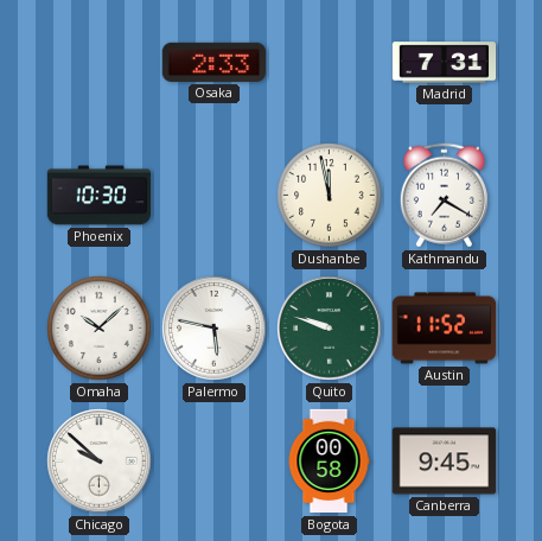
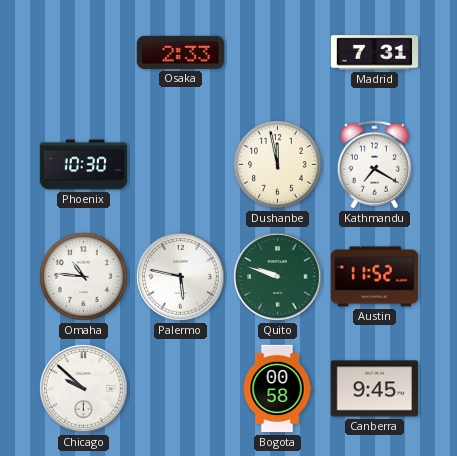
Omaha: 10:08 -> 10:46
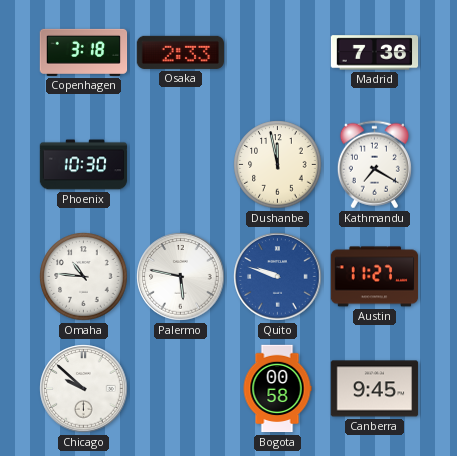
Copenhagen: none -> 3:18
Madrid: 7:31 -> 7:36
Quito dial: green -> blue
Austin: 11:52 -> 11:27
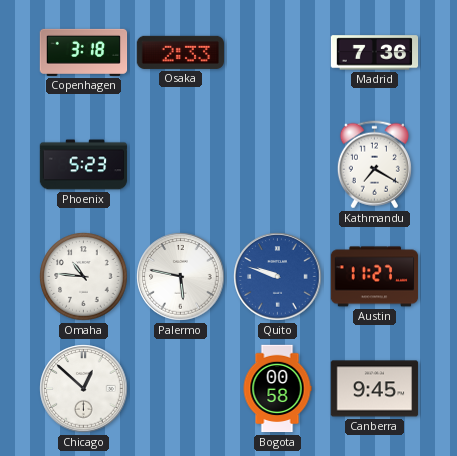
Phoenix: 10:30 -> 5:23
Dushanbe: 11:58 -> none
Chicago: 9:52 -> 12:52
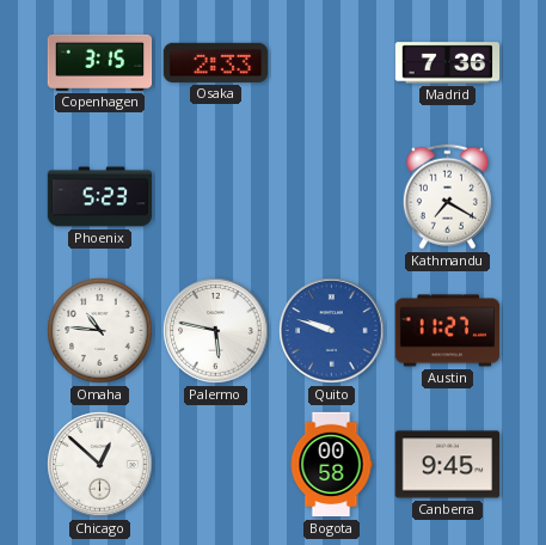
Copenhagen: 3:18 -> 3:15
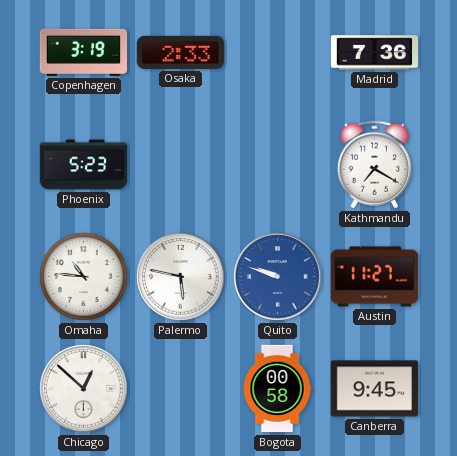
Copenhagen: 3:15 -> 3:19
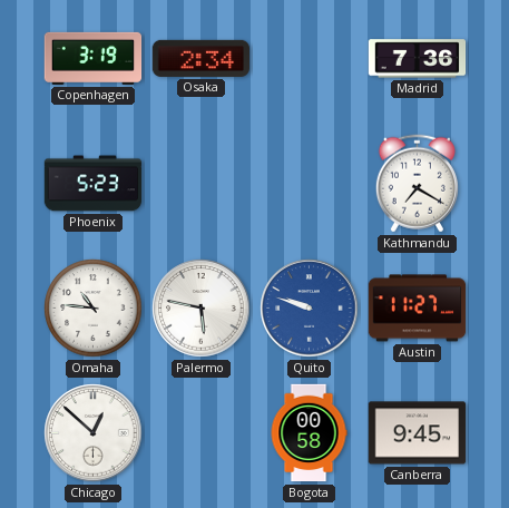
Osaka: 2:33 -> 2:34
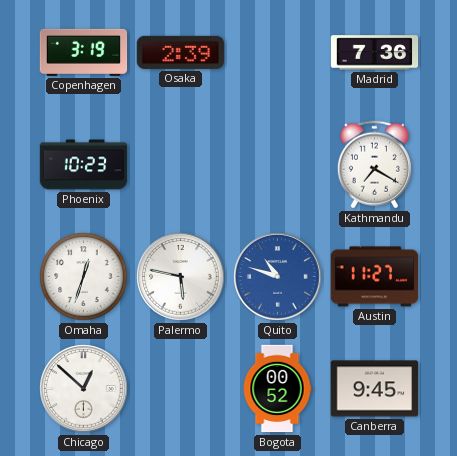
Osaka: 2:34 -> 2:39
Phoenix: 5:23 -> 10:23
Omaha: 10:46 -> 12:33
Quito: 9:48 -> 10:48
Bogota: 00:58 -> 00:52
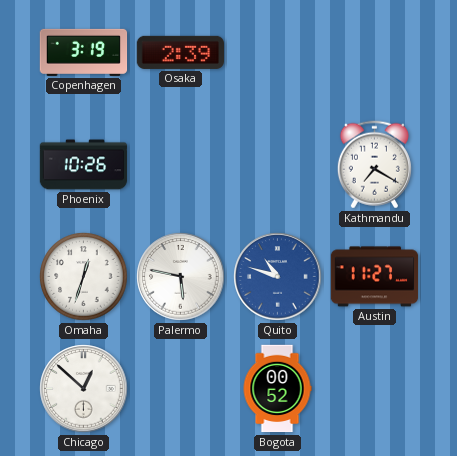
Madrid: 7:36 -> none
Phoenix: 10:23 -> 10:26
Canberra: 9:45 -> none
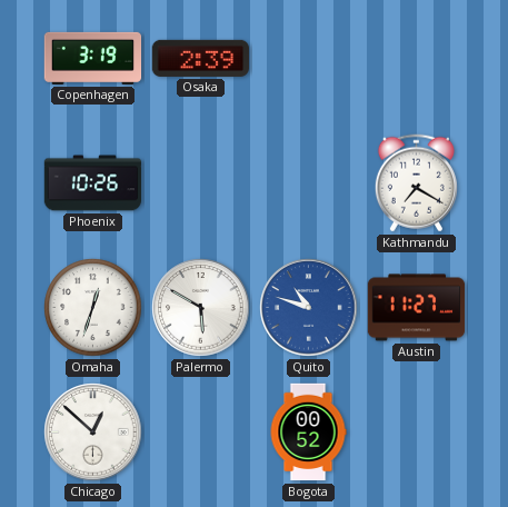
Palermo: 5:47 -> 5:50
